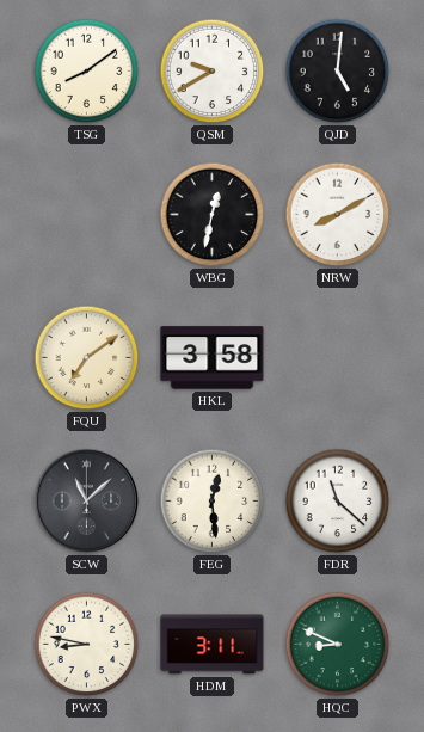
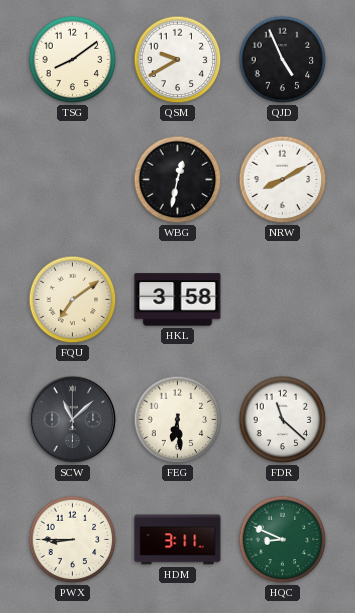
QJD: 5:01 -> 4:56
FEG: 12:29 -> 6:29
PWX: 8:47 -> 8:45
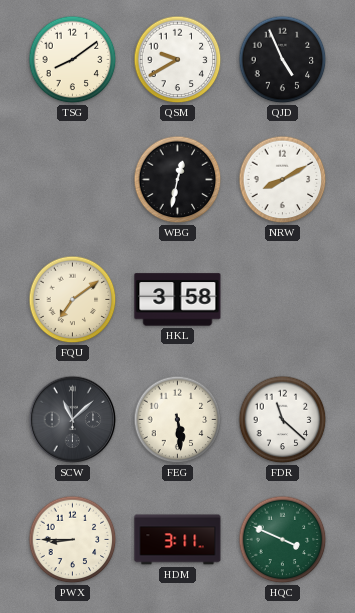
FEG: 6:29 -> 5:29
HQC: 8:49 -> 3:49
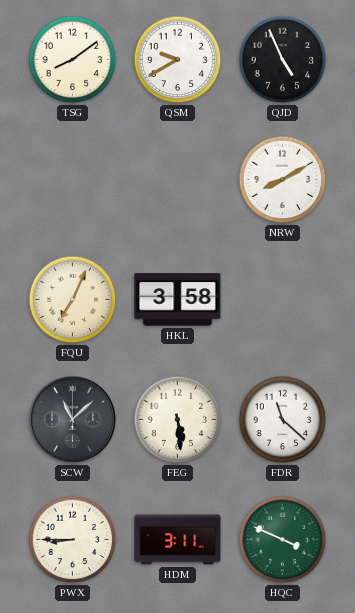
WBG: 12:32 -> none
FQU: 7:09 -> 7:04
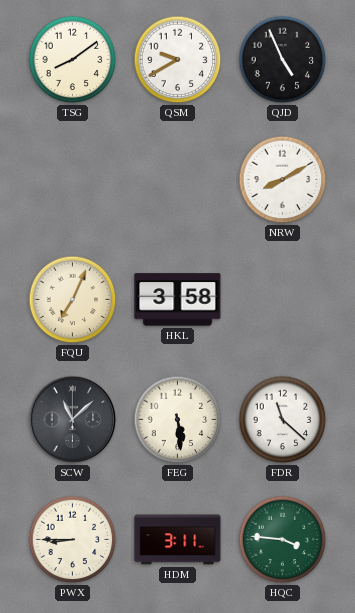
HQC: 3:49 -> 3:46
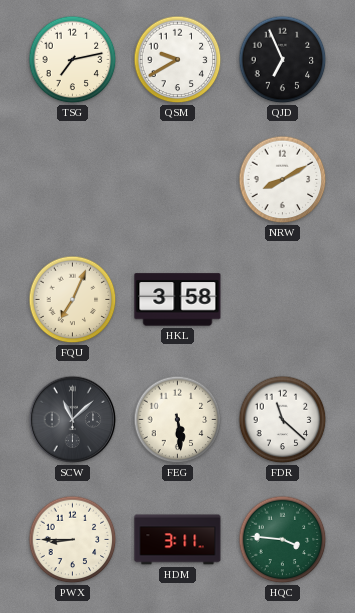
TSG: 8:09 -> 7:13
QJD: 4:56 -> 6:56
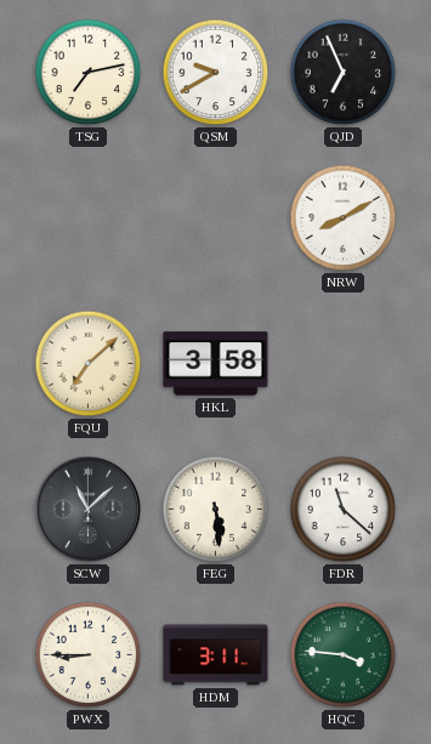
FQU: 7:04 -> 7:08
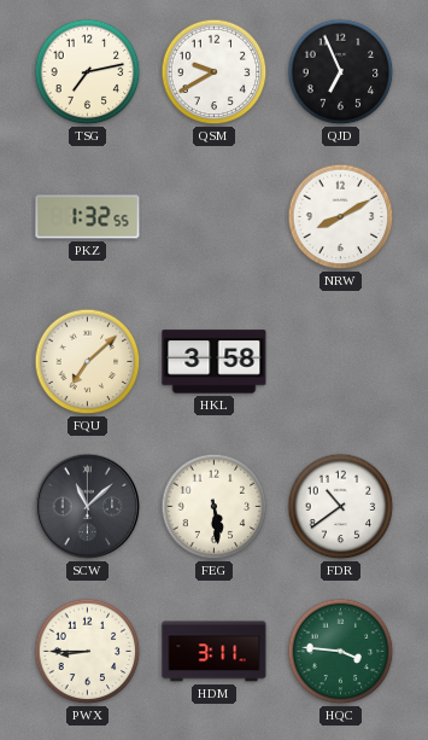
PKZ: none -> 1:32
FDR: 11:22 -> 10:39
